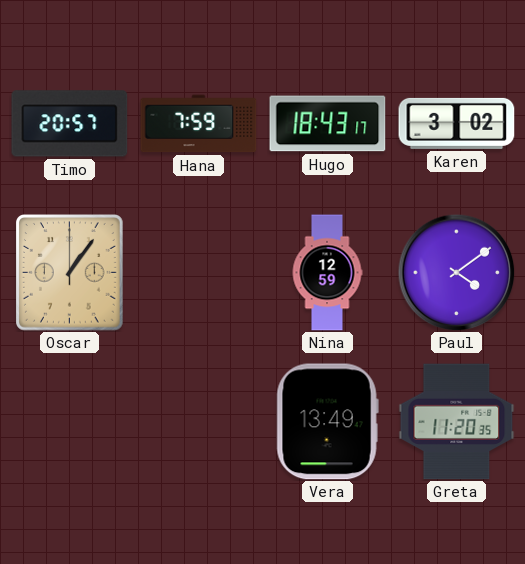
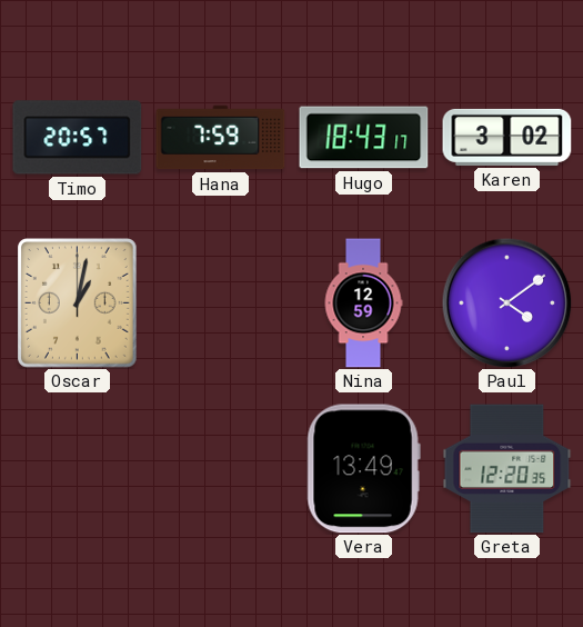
Oscar: 1:06 -> 1:02
Greta: 11:20 -> 12:20
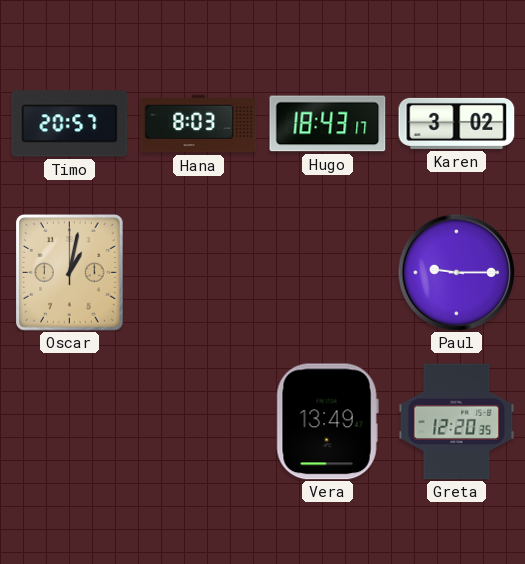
Hana: 7:59 -> 8:03
Nina: 12:59 -> none
Paul: 4:09 -> 9:15
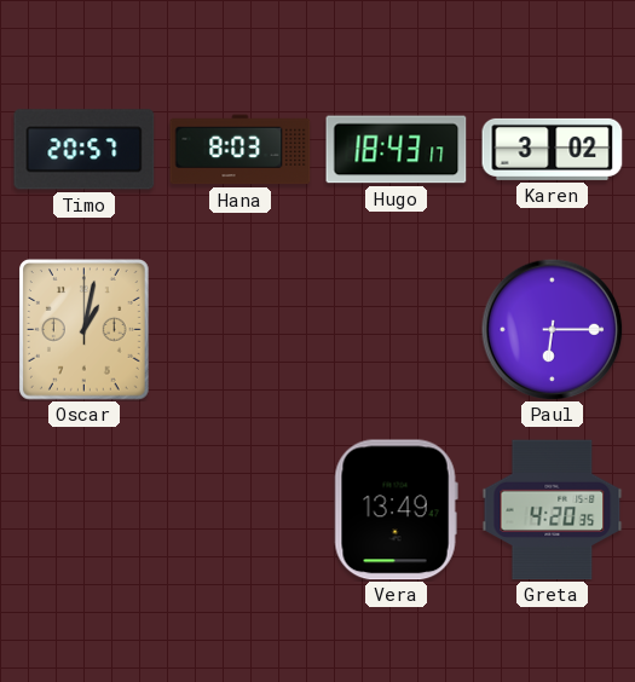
Paul: 9:15 -> 6:15
Greta: 12:20 -> 4:20
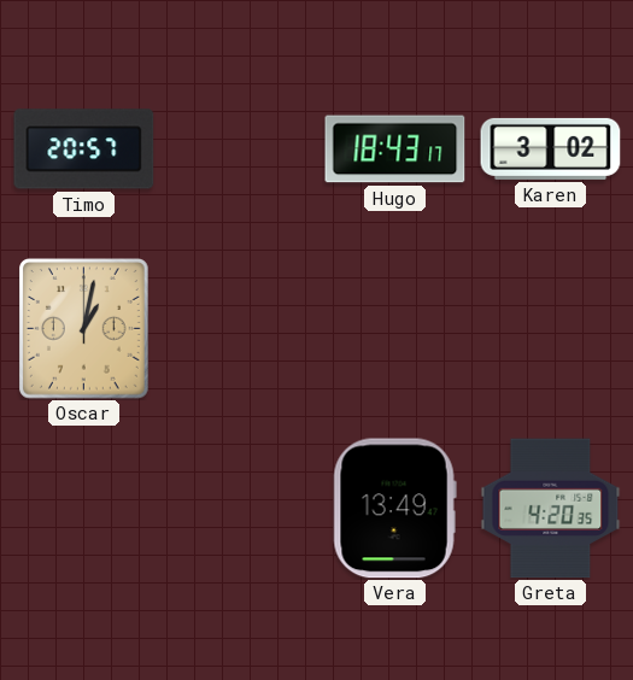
Hana: 8:03 -> none
Paul: 6:15 -> none
